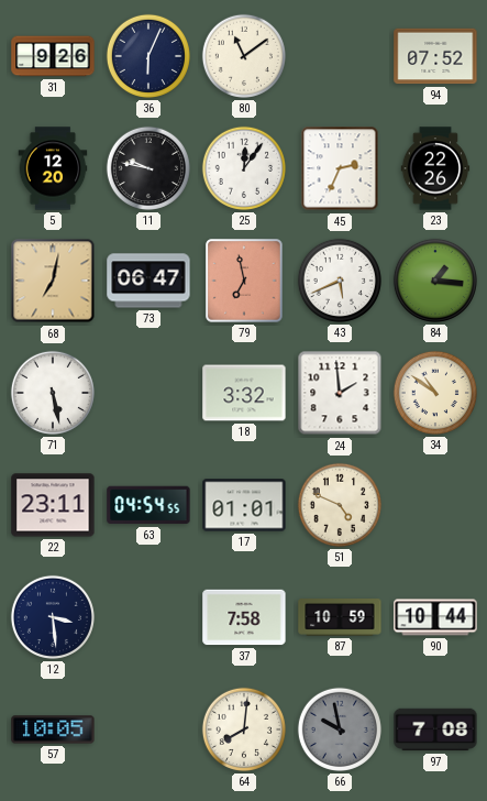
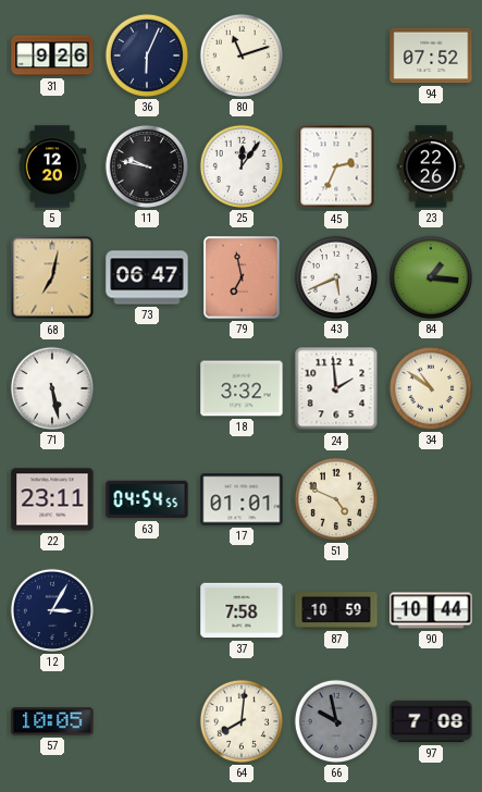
80: 11:09 -> 11:12
12: 3:29 -> 3:05
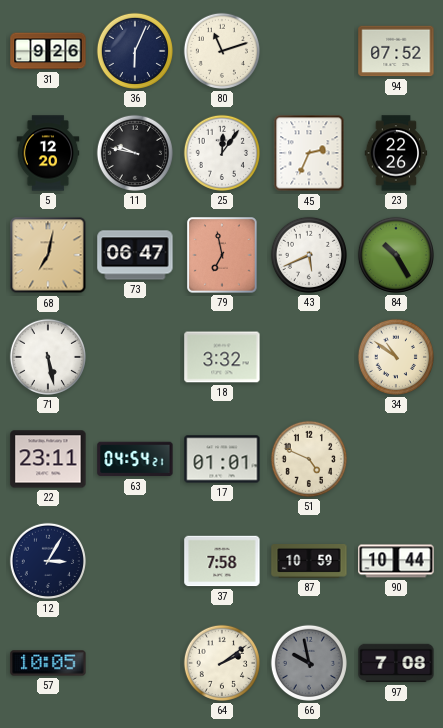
84: 1:16 -> 10:25
24: 1:59 -> none
63: 04:54:55 -> 04:54:21
64: 8:01 -> 2:09
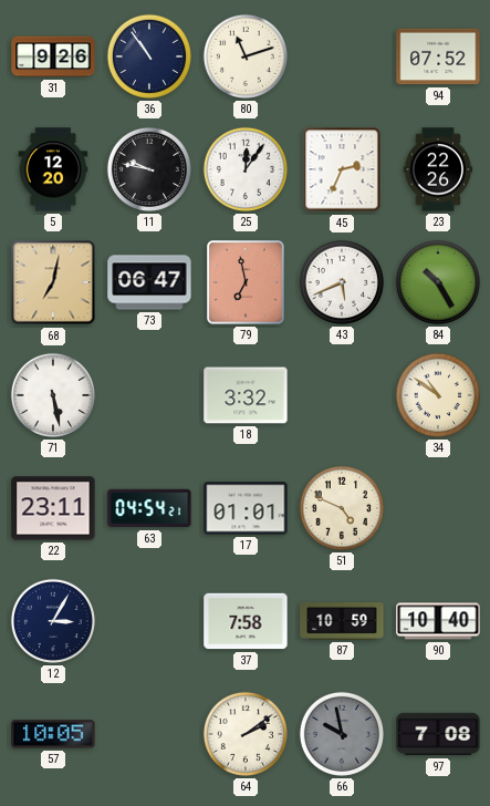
36: 6:04 -> 10:54
90: 10:44 -> 10:40
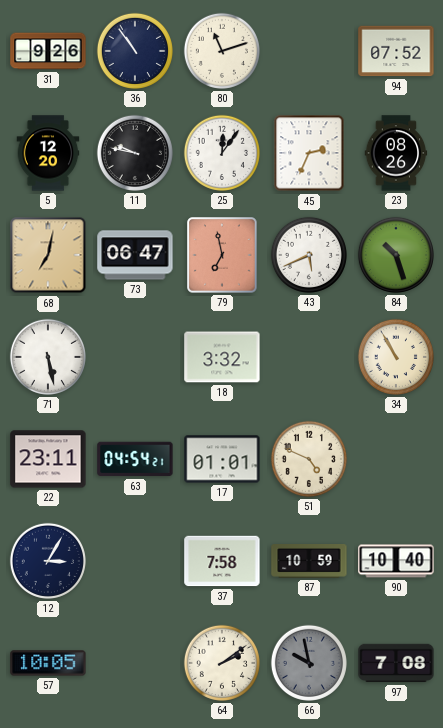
23: 22:26 -> 08:26
84: 10:25 -> 10:27
34: 10:51 -> 10:55
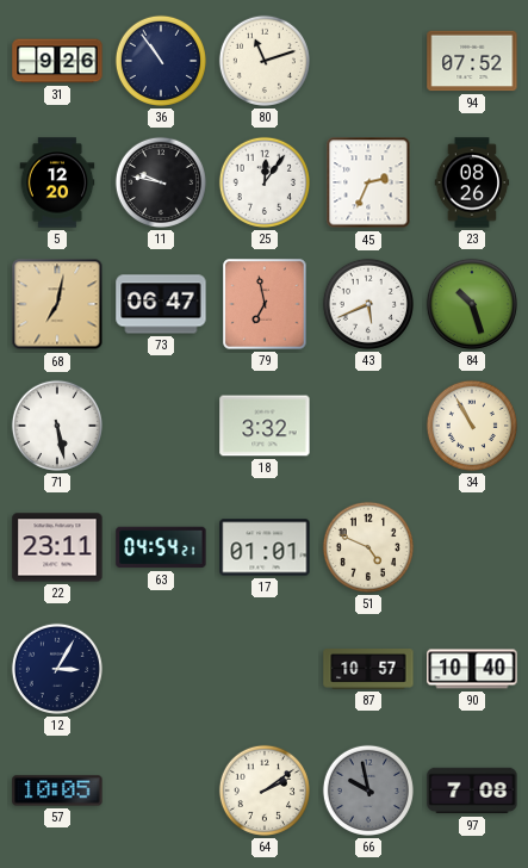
37: 7:58 -> none
87: 10:59 -> 10:57
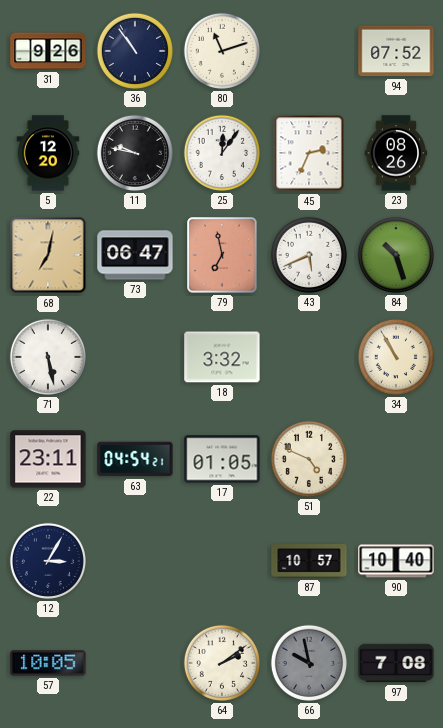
17: 01:01 -> 01:05
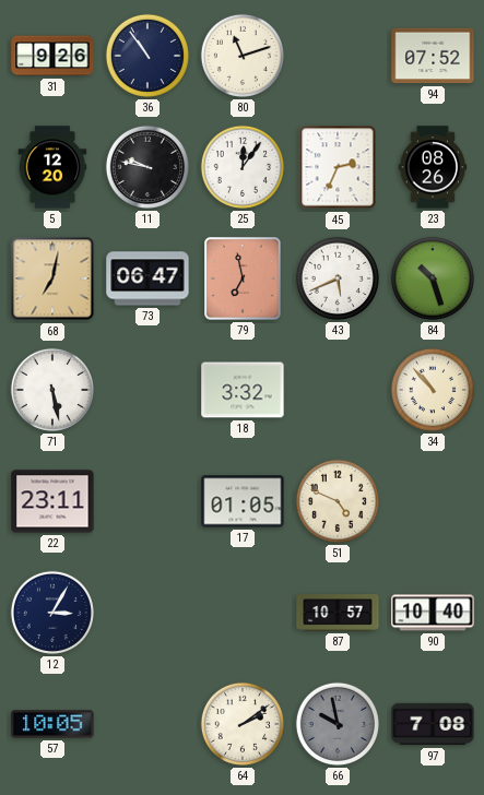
34: 10:55 -> 10:53
63: 04:54 -> none
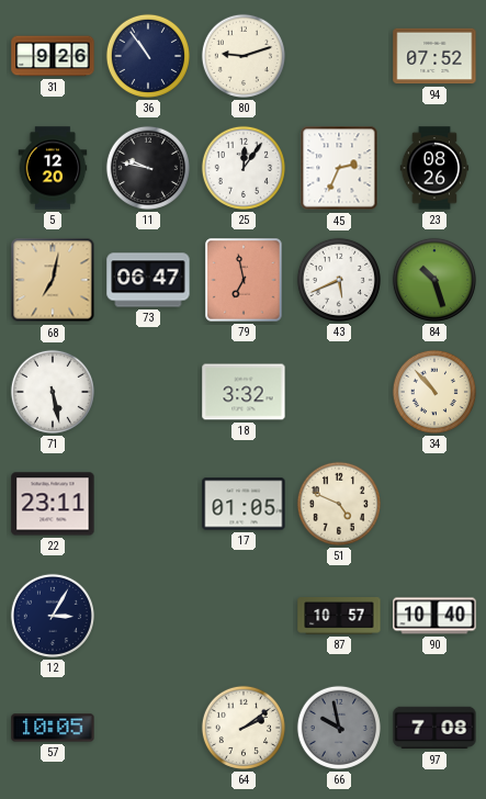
80: 11:12 -> 9:12
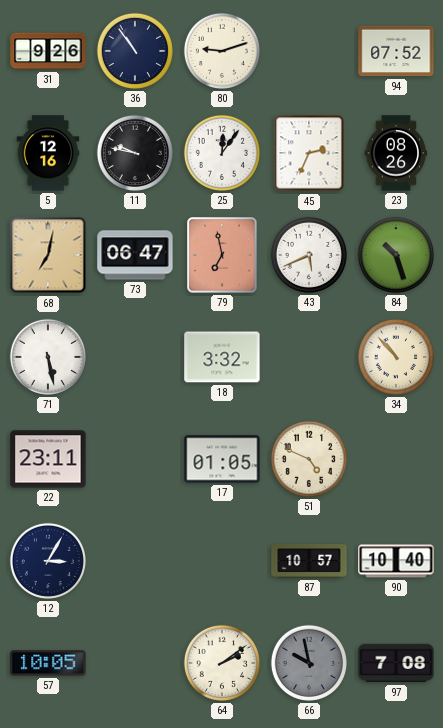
5: 12:20 -> 12:16
